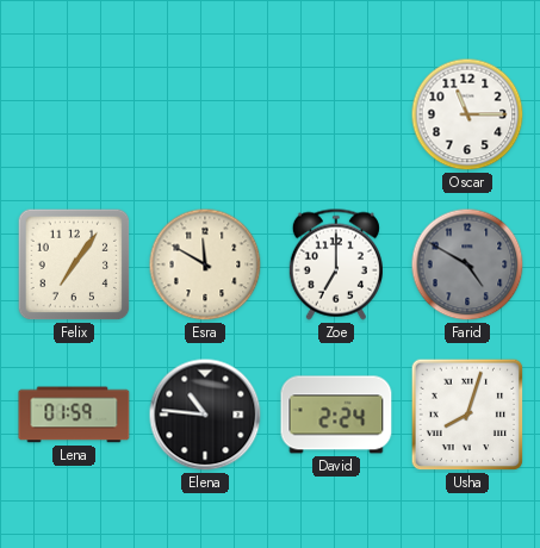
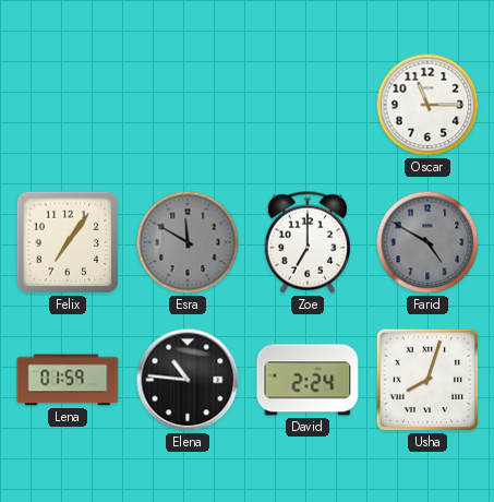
Esra dial: cream -> grey
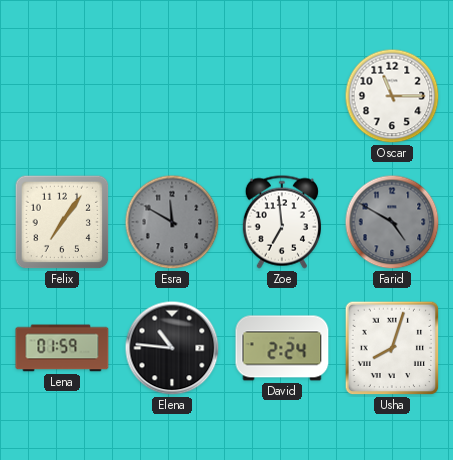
Zoe: 7:00 -> 6:59
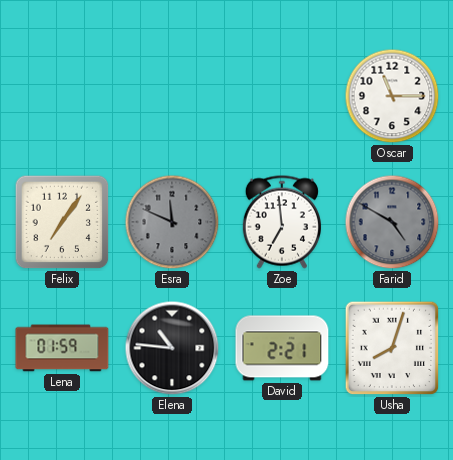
Esra: 11:50 -> 11:49
David: 2:24 -> 2:21
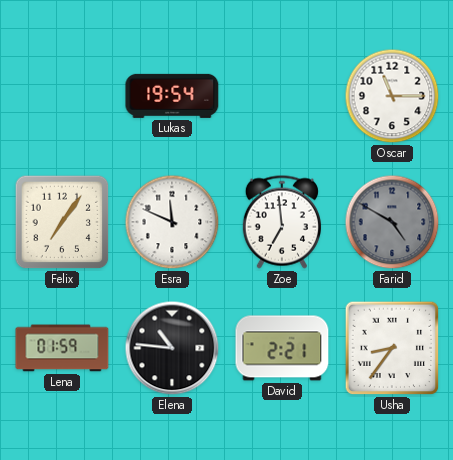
Lukas: none -> 19:54
Esra dial: grey -> white
Usha: 8:03 -> 8:36
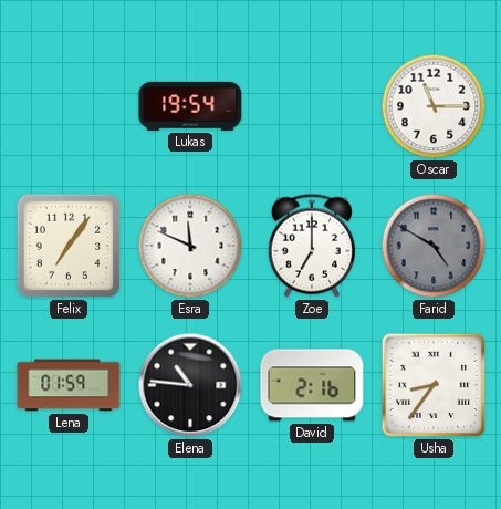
Zoe: 6:59 -> 7:00
David: 2:21 -> 2:16
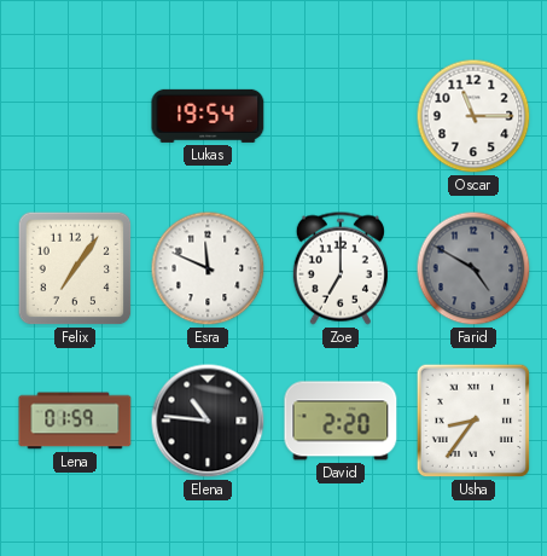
David: 2:16 -> 2:20
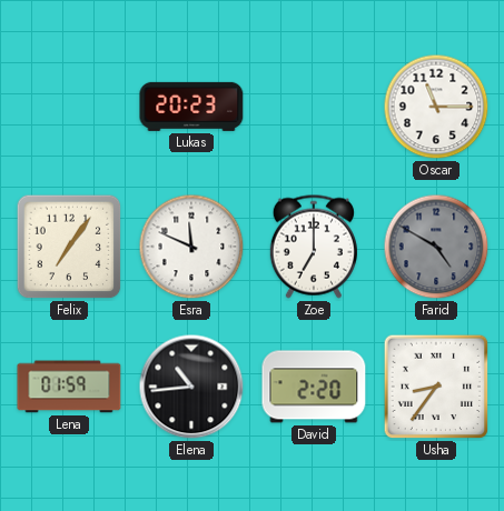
Lukas: 19:54 -> 20:23
Elena: 10:46 -> 10:44
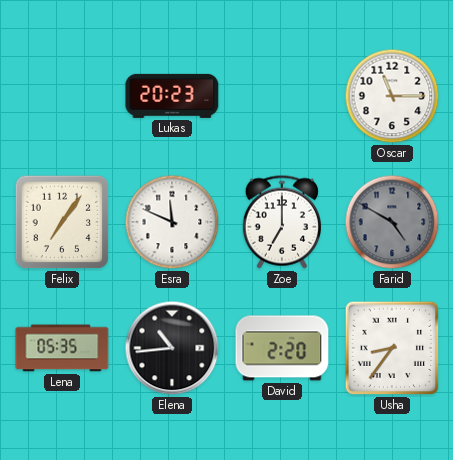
Lena: 01:59 -> 05:35
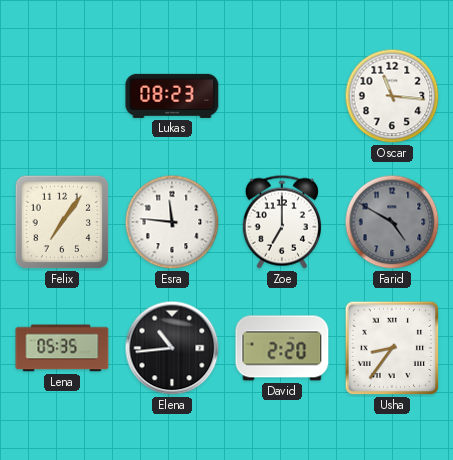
Lukas: 20:23 -> 08:23
Oscar: 11:15 -> 11:16
Esra: 11:49 -> 11:46
